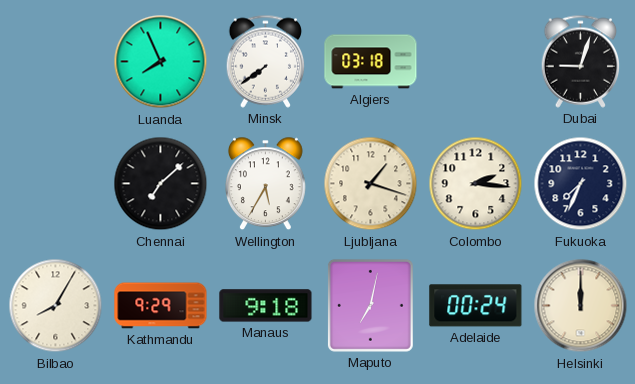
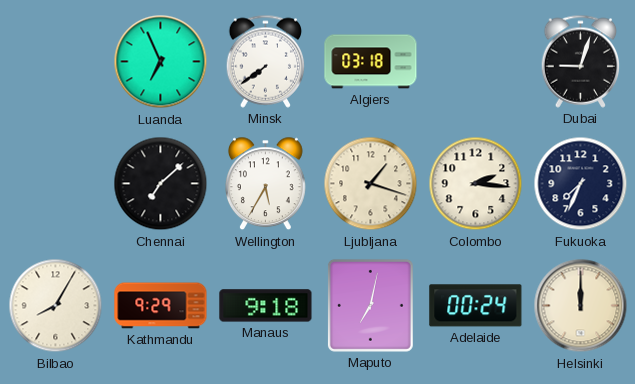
Luanda: 7:56 -> 6:56
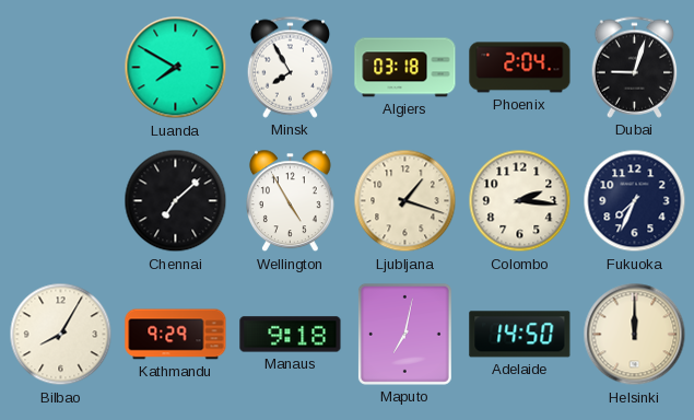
Luanda: 6:56 -> 7:50
Minsk: 7:39 -> 7:55
Phoenix: none -> 2:04
Wellington: 5:35 -> 4:55
Adelaide: 00:24 -> 14:50
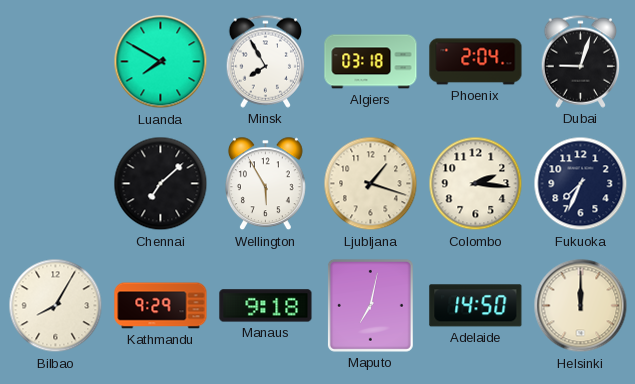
Wellington: 4:55 -> 5:55
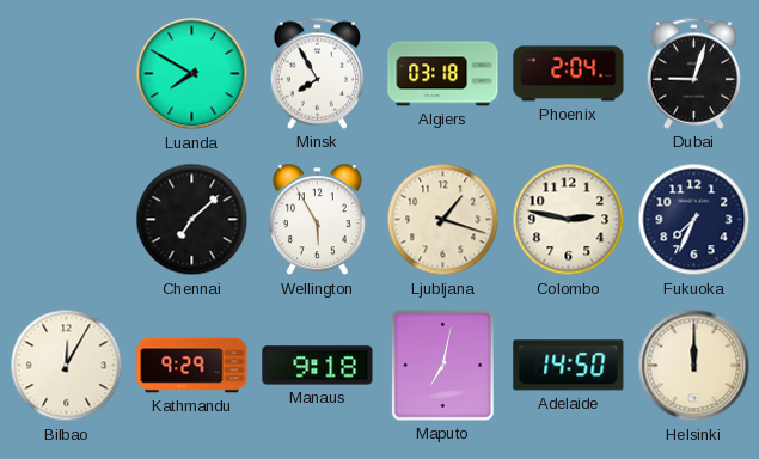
Colombo: 2:16 -> 2:47
Bilbao: 8:05 -> 12:05
